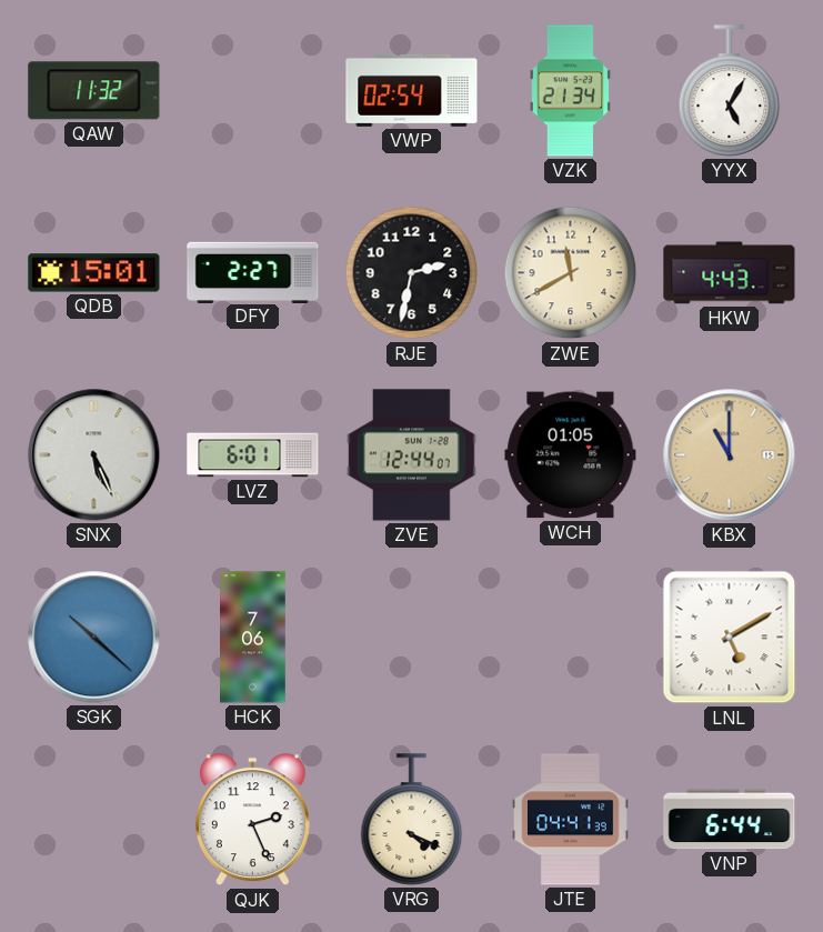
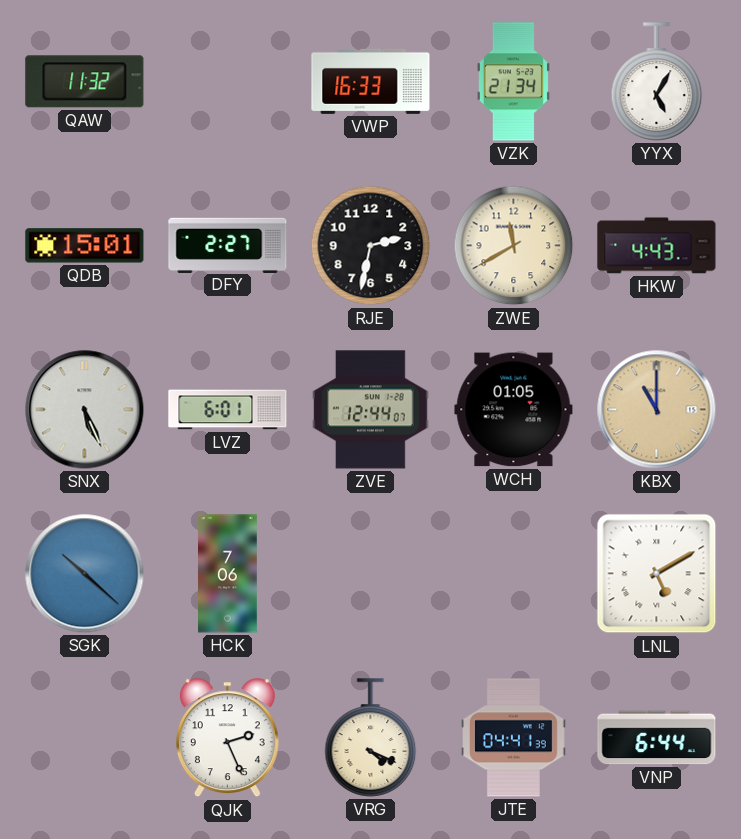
VWP: 02:54 -> 16:33
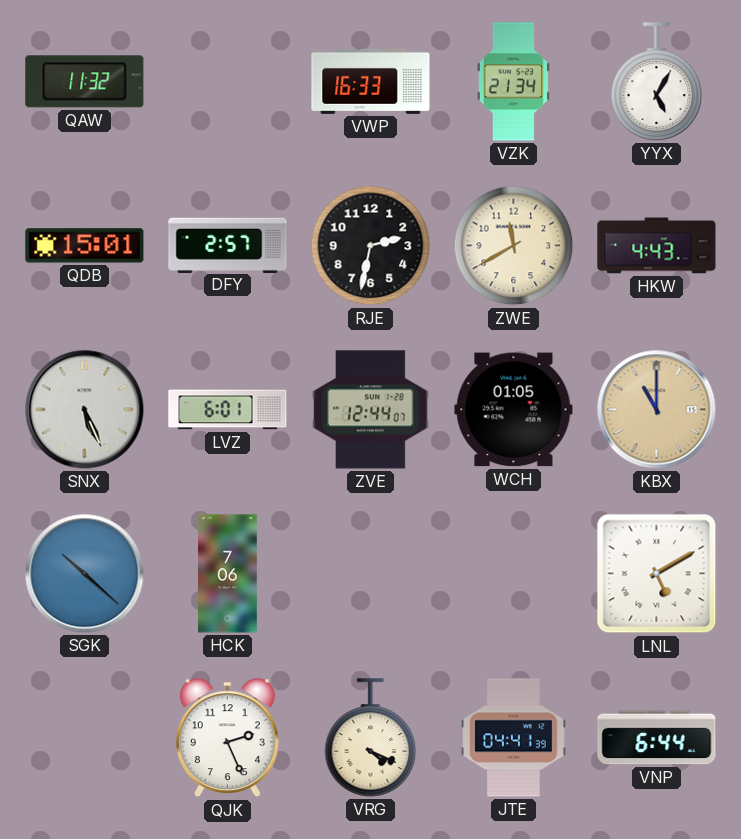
DFY: 2:27 -> 2:57
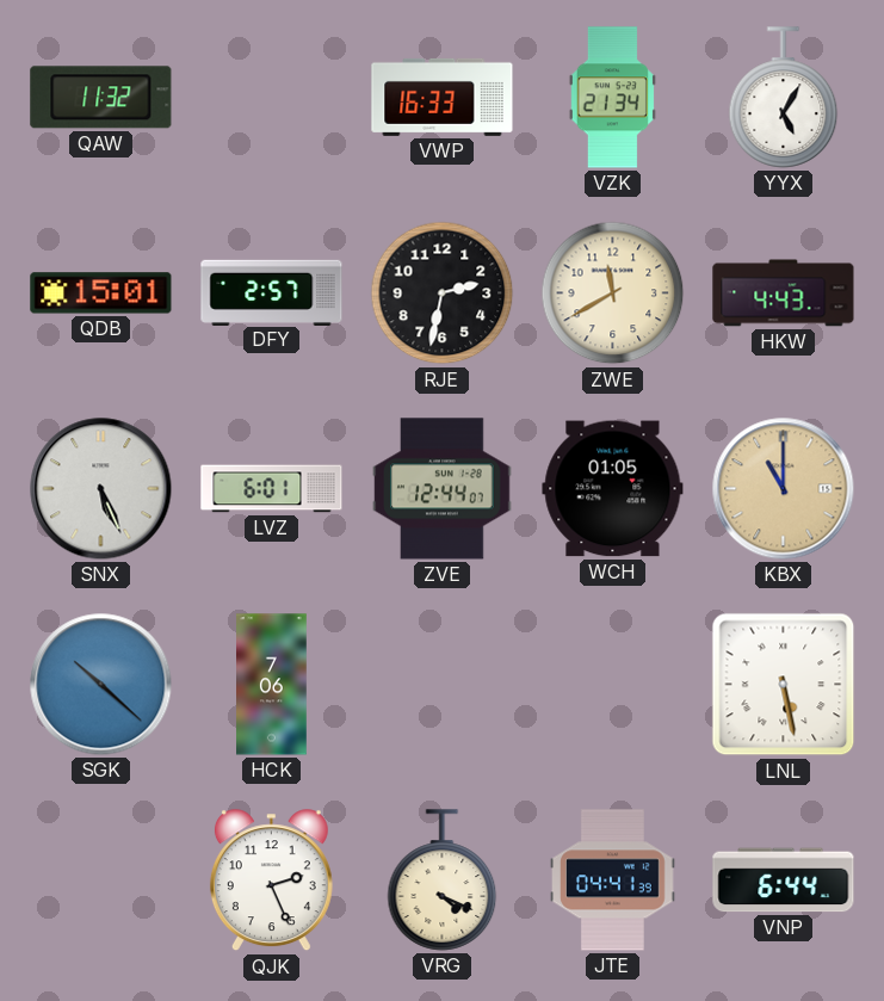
LNL: 5:10 -> 5:28
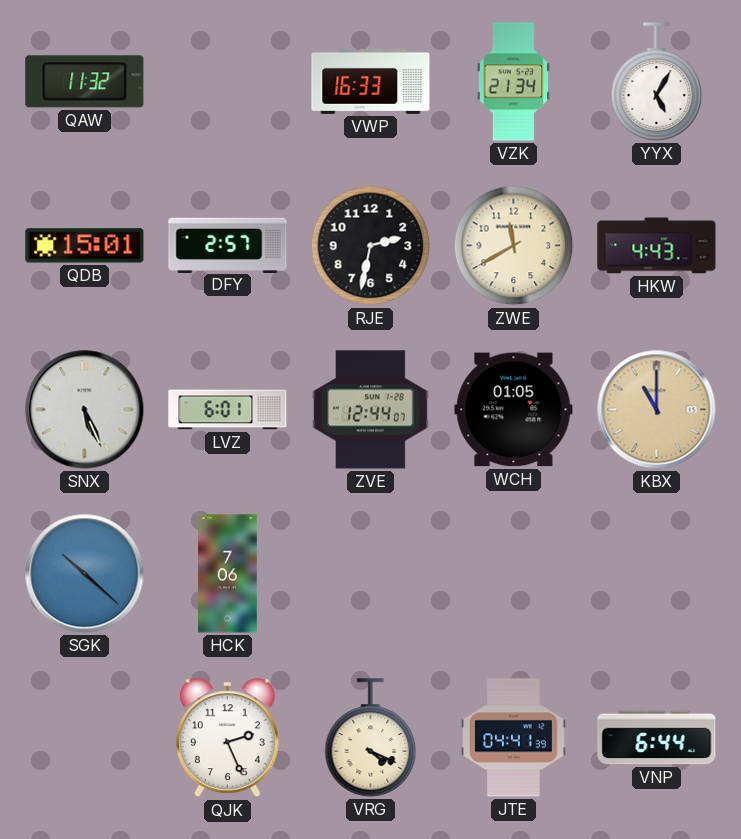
LNL: 5:28 -> none
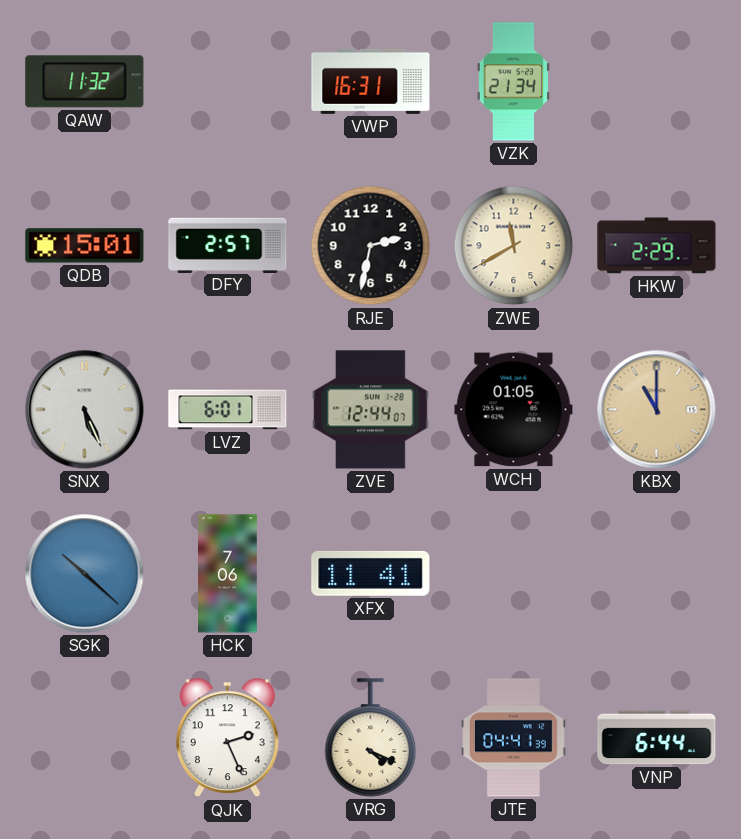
VWP: 16:33 -> 16:31
YYX: 5:05 -> none
HKW: 4:43 -> 2:29
XFX: none -> 11:41
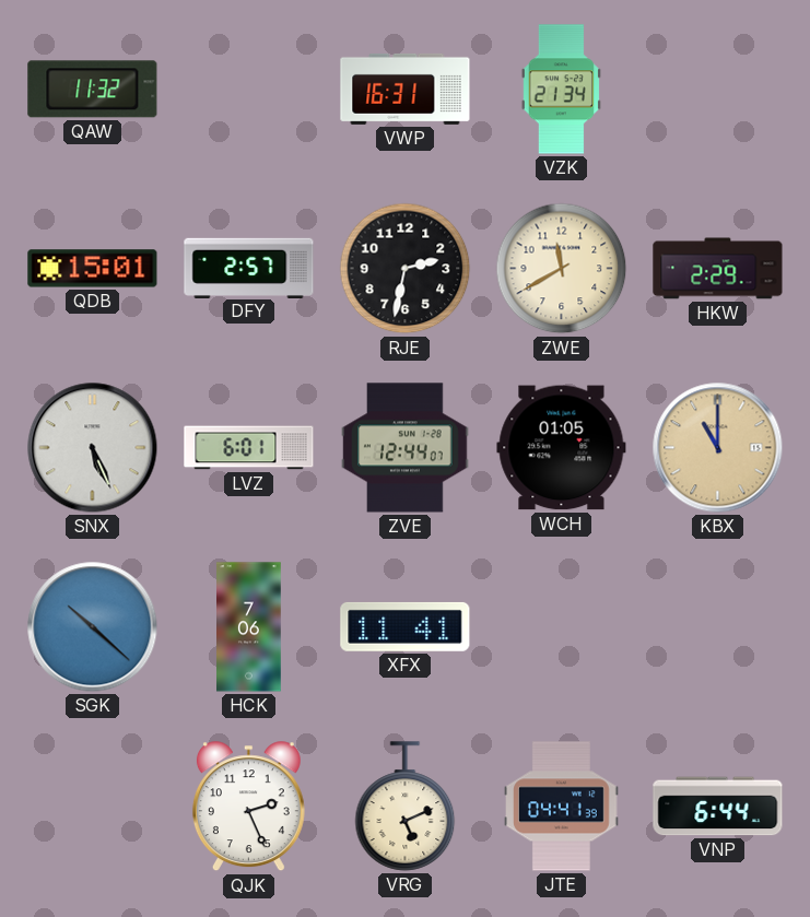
VRG: 4:19 -> 5:11
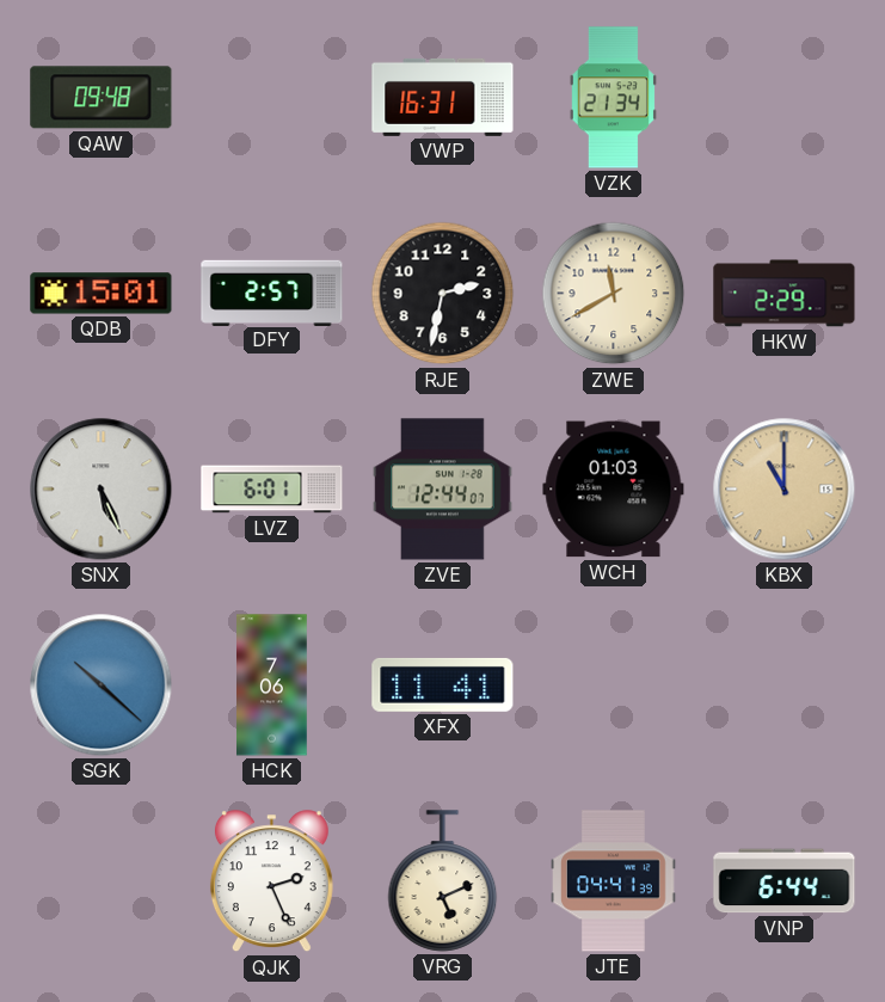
QAW: 11:32 -> 09:48
WCH: 01:05 -> 01:03
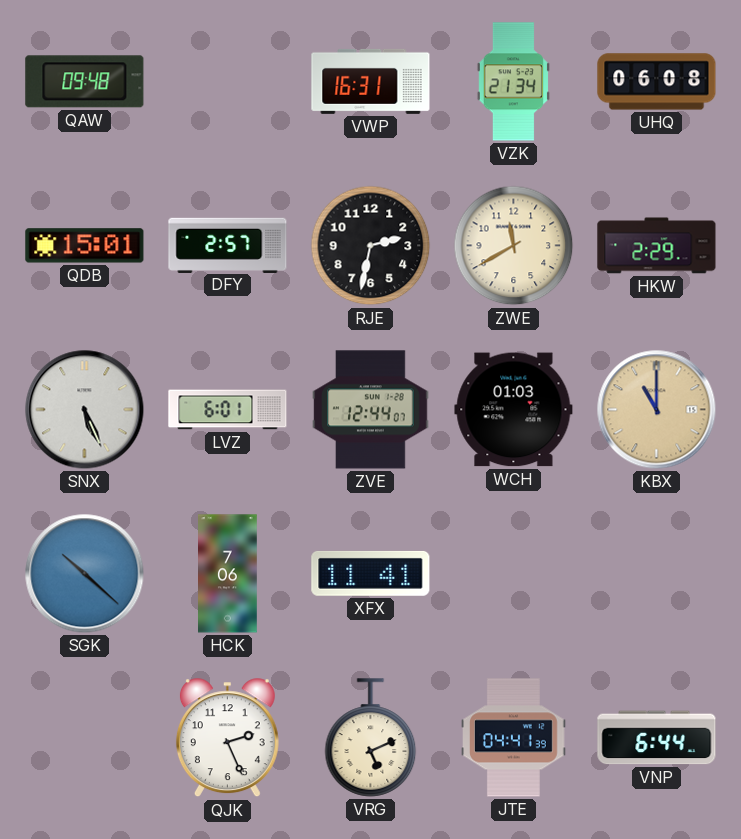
UHQ: none -> 06:08
